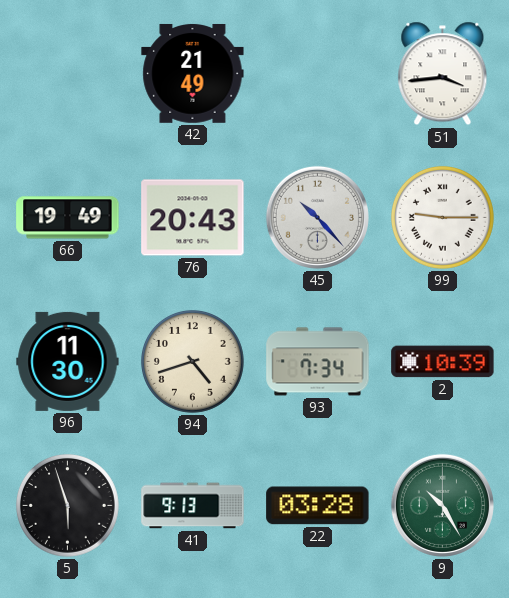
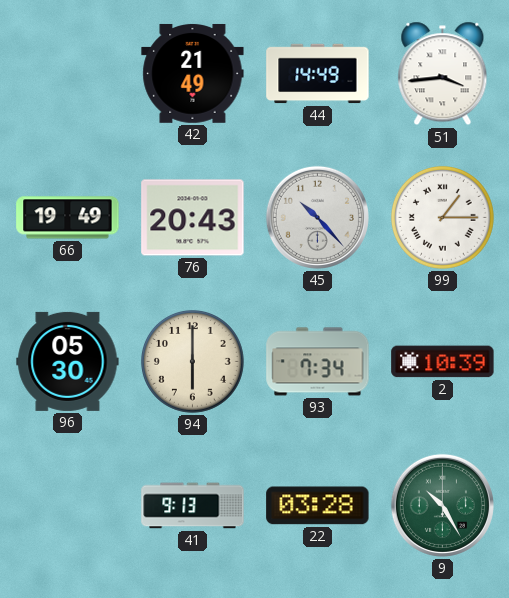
44: none -> 14:49
99: 9:15 -> 1:15
96: 11:30 -> 05:30
94: 4:42 -> 6:00
5: 5:57 -> none
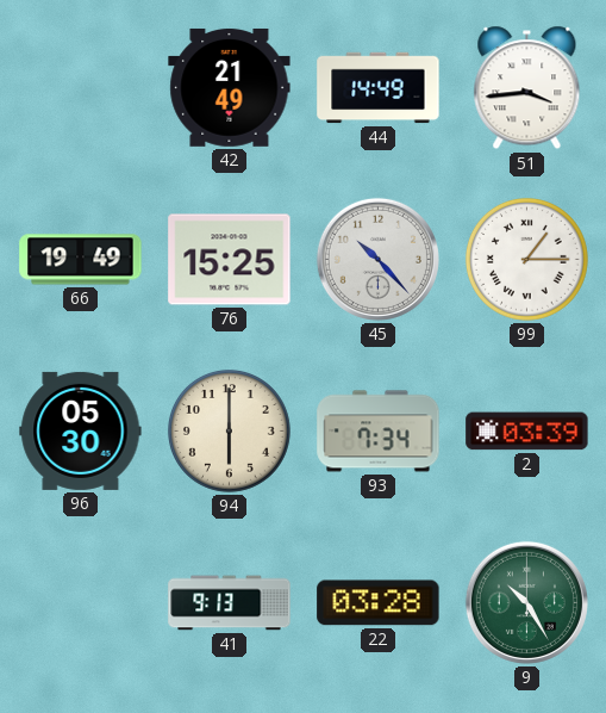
76: 20:43 -> 15:25
2: 10:39 -> 03:39
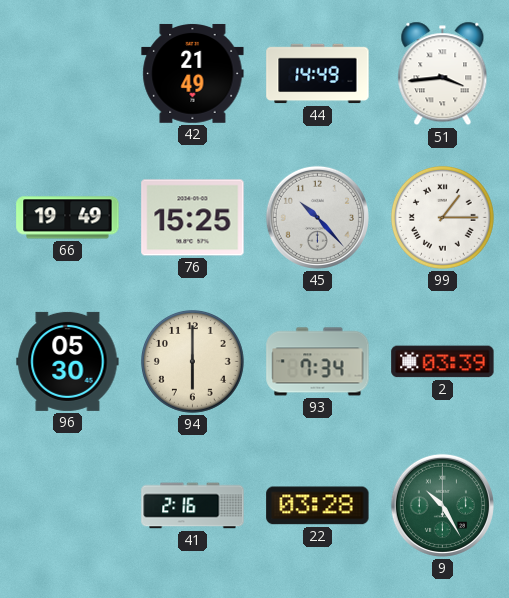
41: 9:13 -> 2:16
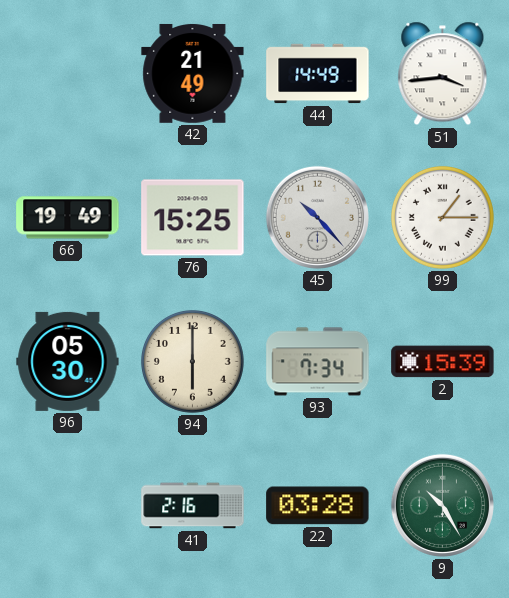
2: 03:39 -> 15:39
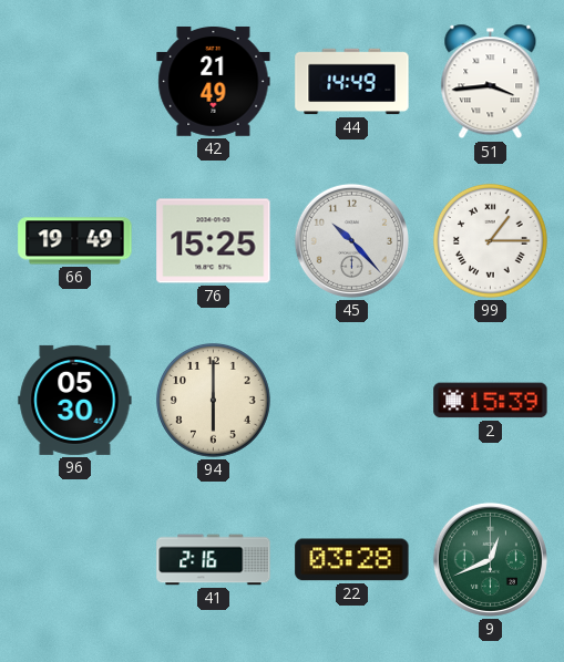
93: 7:34 -> none
9: 10:25 -> 12:41
